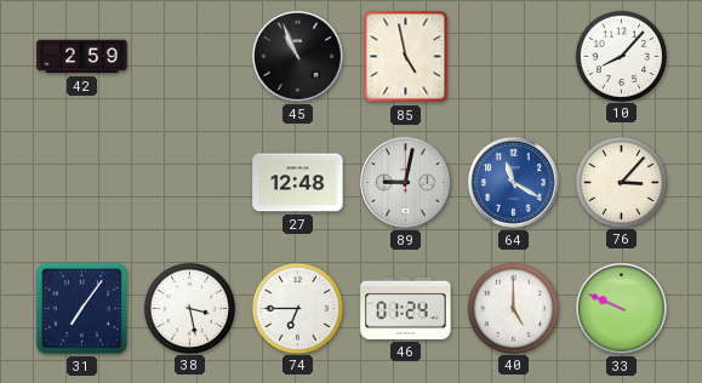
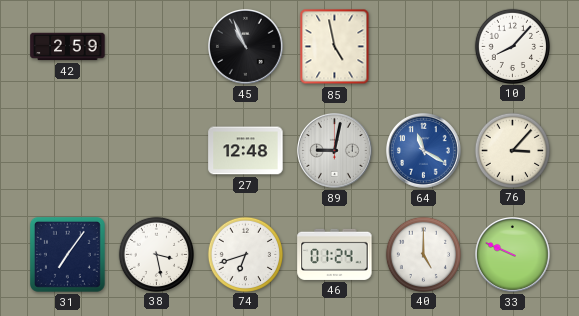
74: 6:45 -> 6:42
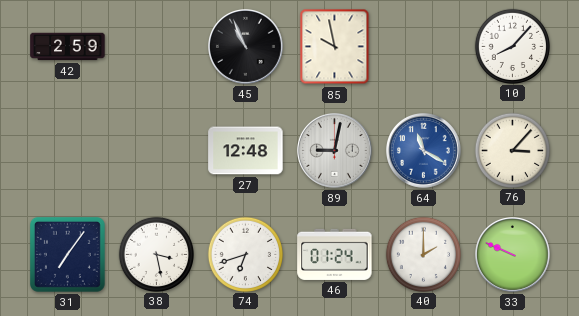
85: 4:58 -> 9:58
40: 5:00 -> 2:00
